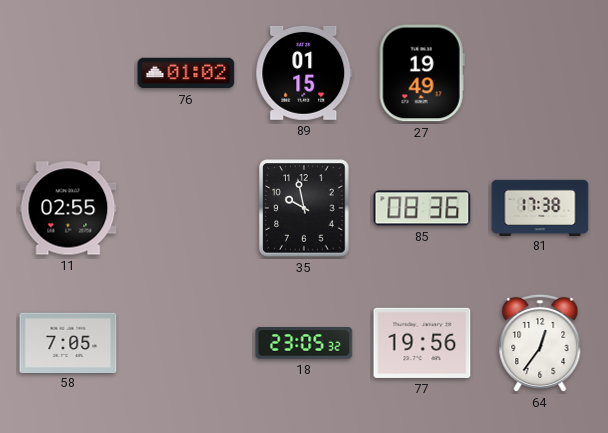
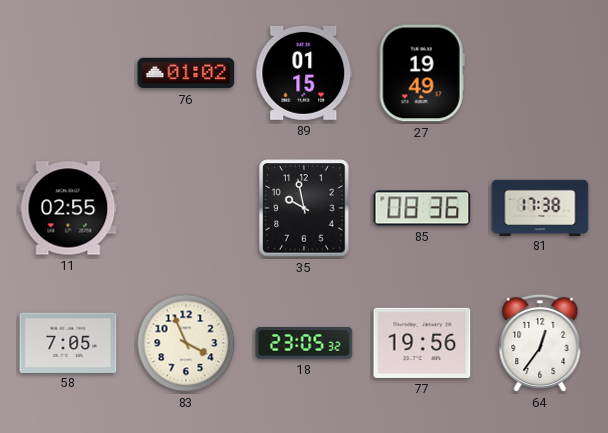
83: none -> 3:56
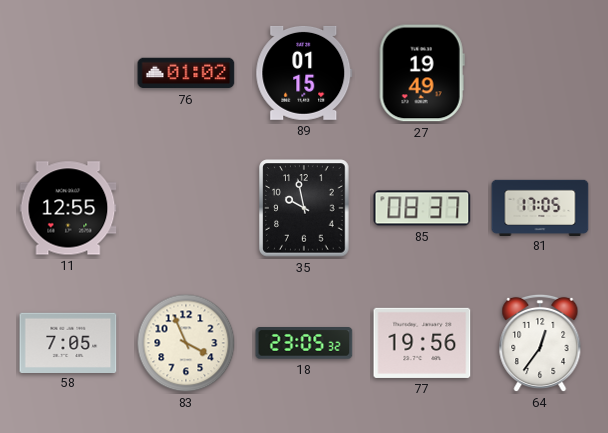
11: 02:55 -> 12:55
85: 08:36 -> 08:37
81: 17:38 -> 17:05
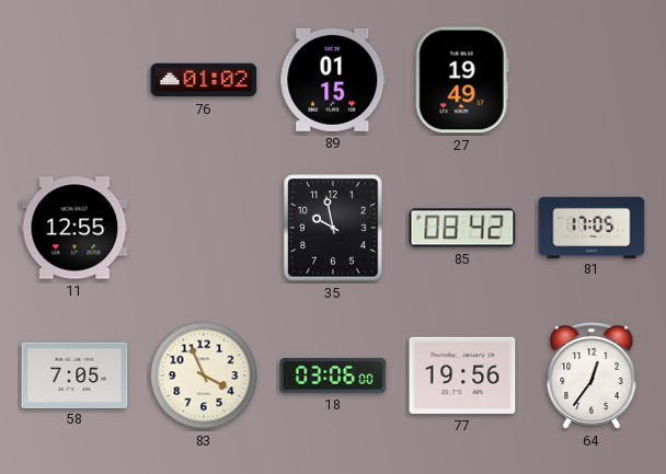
85: 08:37 -> 08:42
18: 23:05 -> 03:06
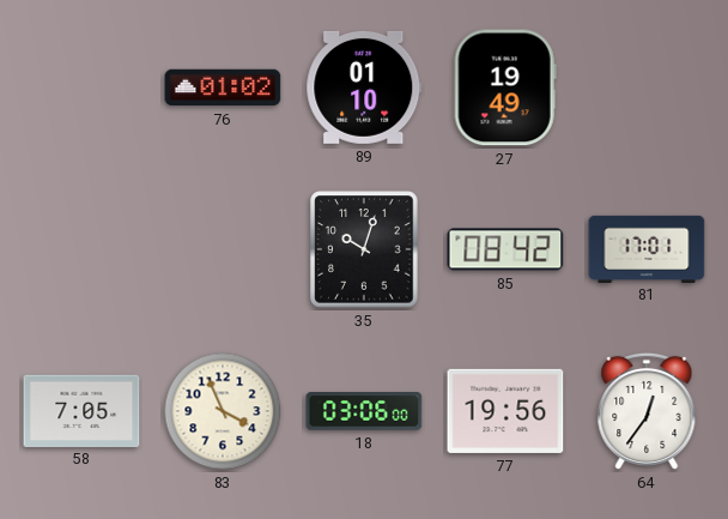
89: 01:15 -> 01:10
11: 12:55 -> none
35: 9:58 -> 10:03
81: 17:05 -> 17:01
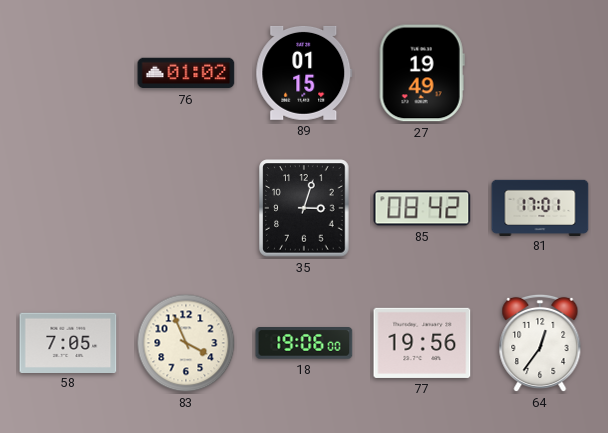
89: 01:10 -> 01:15
35: 10:03 -> 3:03
18: 03:06 -> 19:06
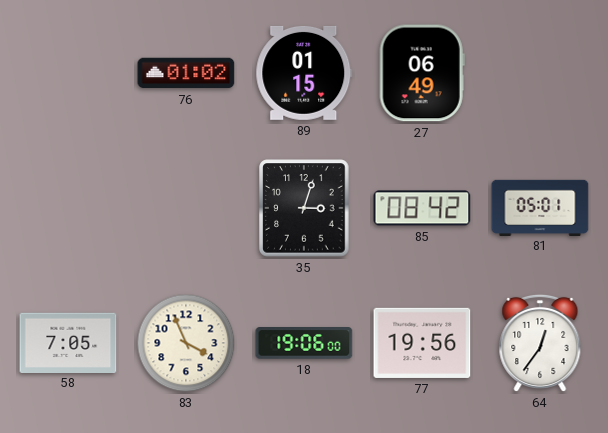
27: 19:49 -> 06:49
81: 17:01 -> 05:01
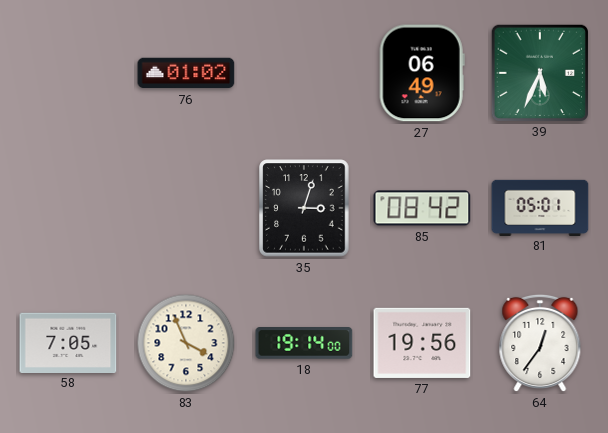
89: 01:15 -> none
39: none -> 5:34
18: 19:06 -> 19:14
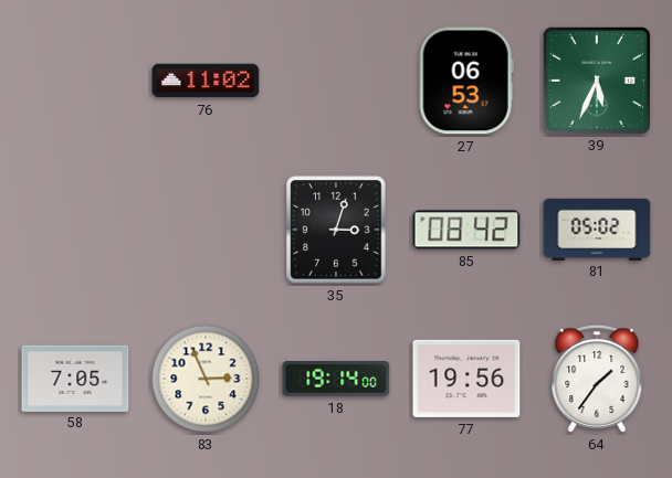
76: 01:02 -> 11:02
27: 06:49 -> 06:53
81: 05:01 -> 05:02
83: 3:56 -> 2:56
64: 12:36 -> 1:36
